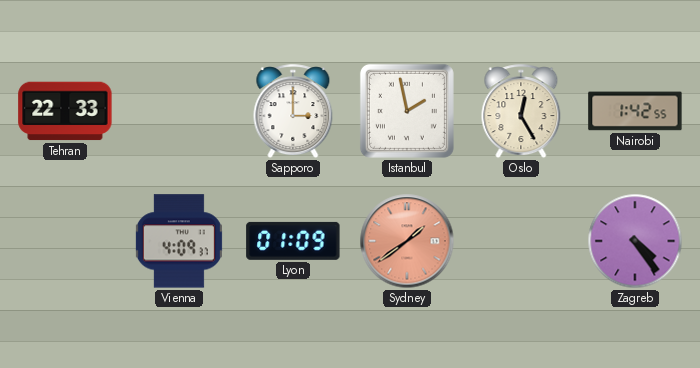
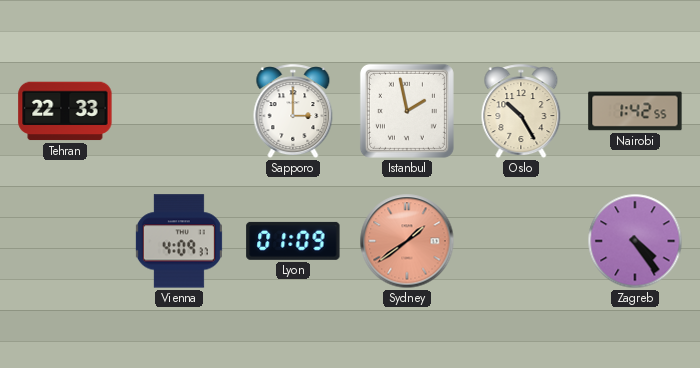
Oslo: 12:25 -> 10:25
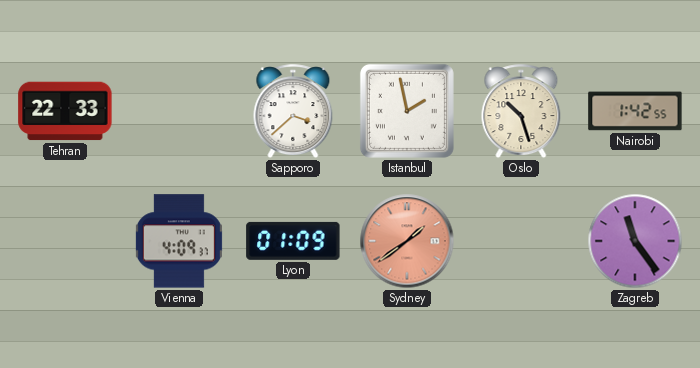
Sapporo: 3:00 -> 3:38
Oslo: 10:25 -> 10:27
Zagreb: 4:24 -> 11:24
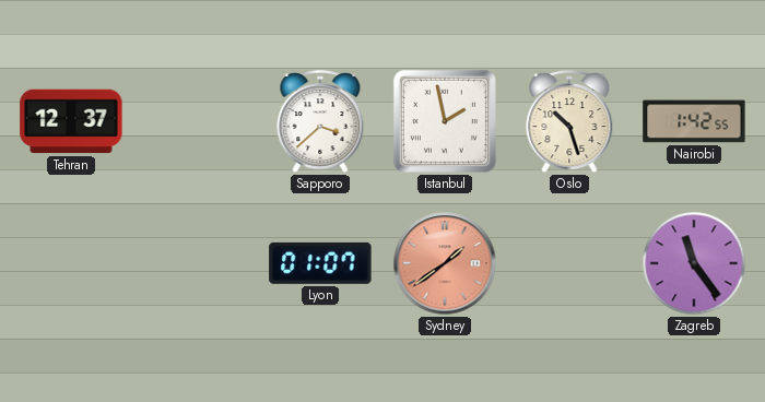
Tehran: 22:33 -> 12:37
Vienna: 4:09 -> none
Lyon: 01:09 -> 01:07
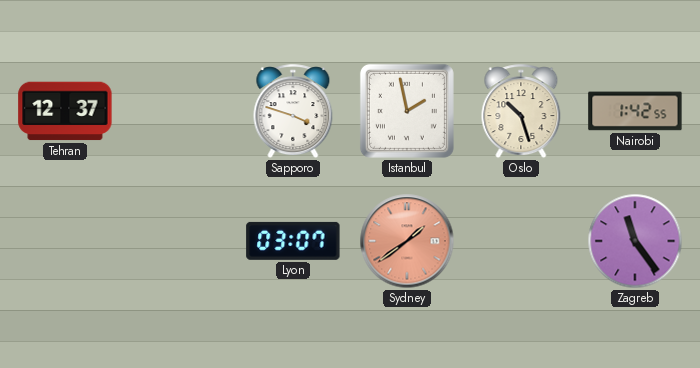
Sapporo: 3:38 -> 3:48
Lyon: 01:07 -> 03:07
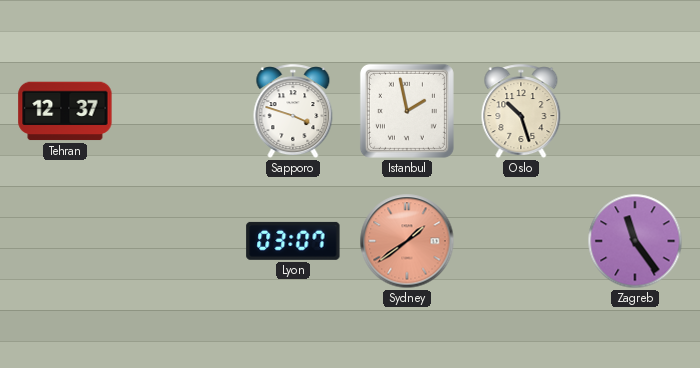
Nairobi: 1:42 -> none
